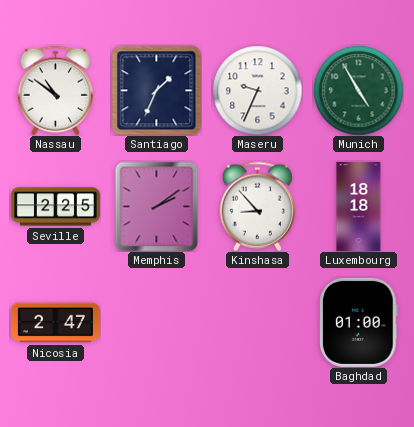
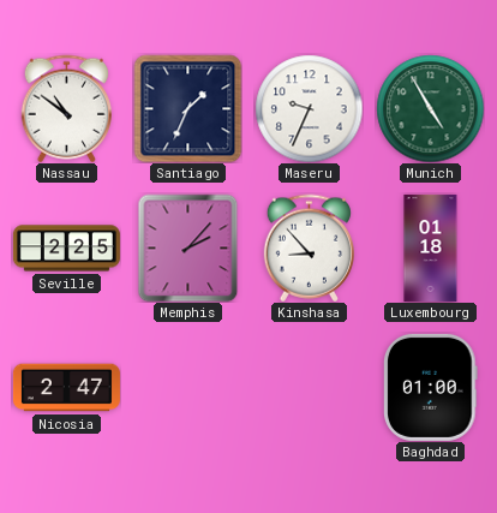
Memphis: 2:09 -> 2:07
Luxembourg: 18:18 -> 01:18
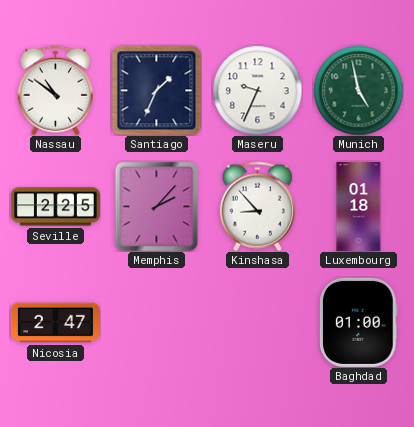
Munich: 4:55 -> 4:58
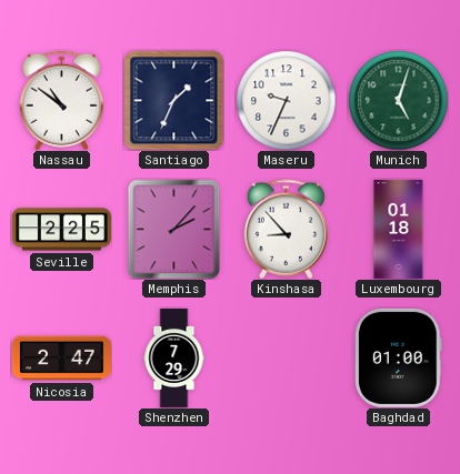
Munich: 4:58 -> 5:03
Shenzhen: none -> 7:29
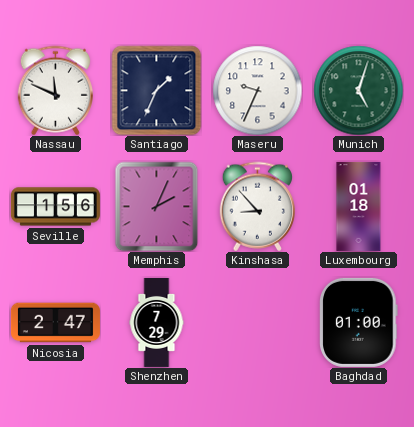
Nassau: 10:51 -> 11:49
Seville: 2:25 -> 1:56
Memphis: 2:07 -> 2:04
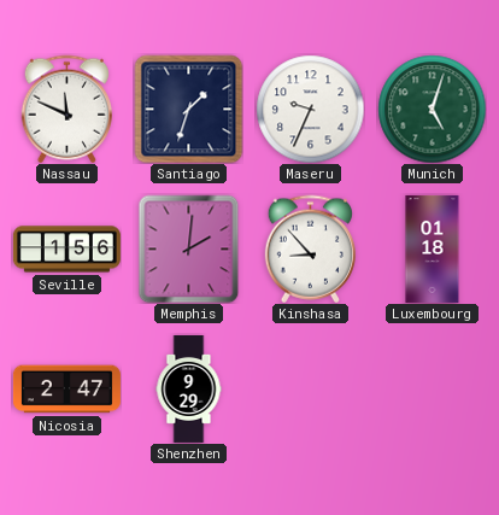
Santiago: 1:34 -> 1:33
Memphis: 2:04 -> 2:01
Shenzhen: 7:29 -> 9:29
Baghdad: 01:00 -> none
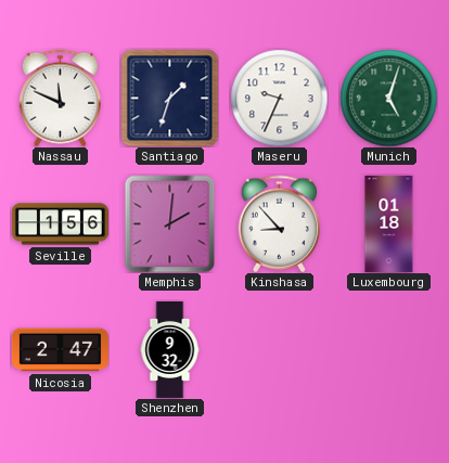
Shenzhen: 9:29 -> 9:32
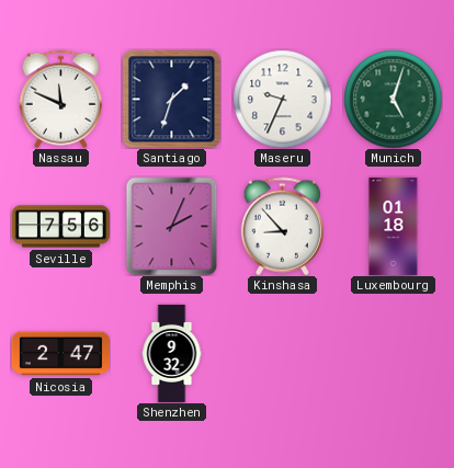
Seville: 1:56 -> 7:56
Memphis: 2:01 -> 2:04
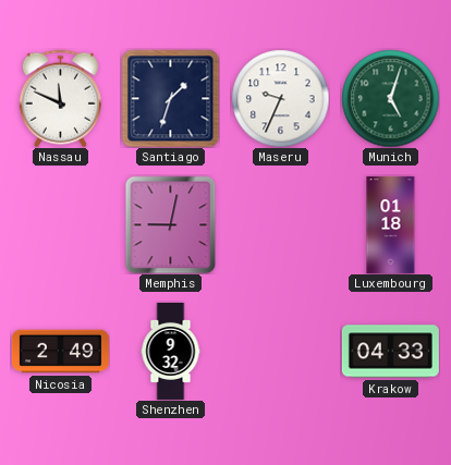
Seville: 7:56 -> none
Memphis: 2:04 -> 9:02
Kinshasa: 8:53 -> none
Nicosia: 2:47 -> 2:49
Krakow: none -> 04:33
